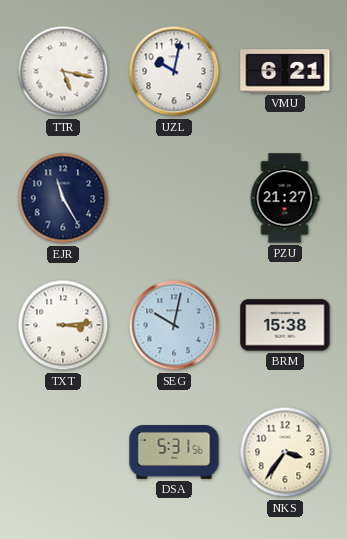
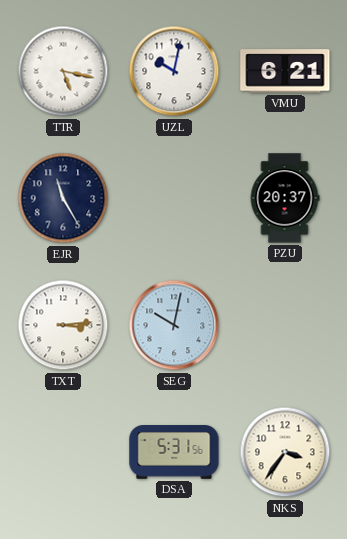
PZU: 21:27 -> 20:37
BRM: 15:38 -> none
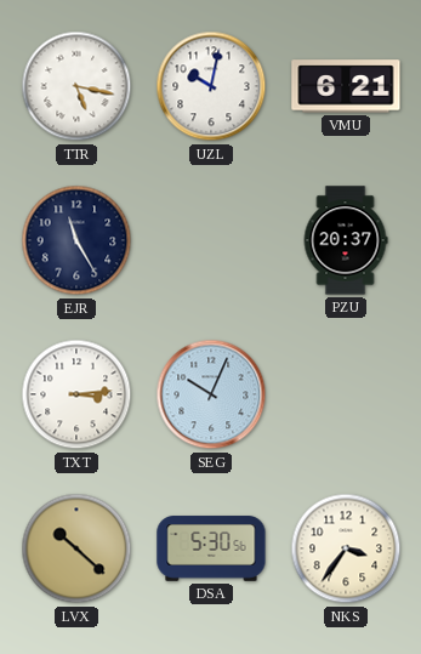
SEG: 10:02 -> 10:04
LVX: none -> 10:22
DSA: 5:31 -> 5:30
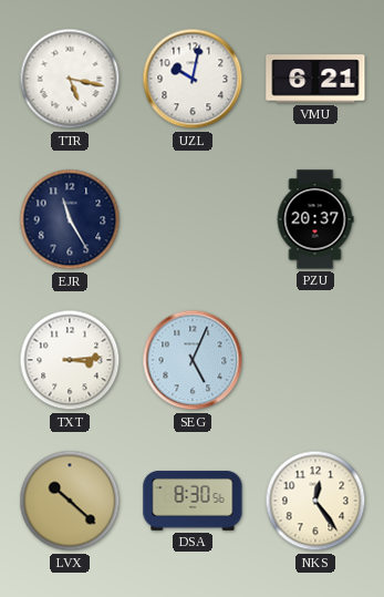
SEG: 10:04 -> 5:04
DSA: 5:30 -> 8:30
NKS: 3:36 -> 12:24
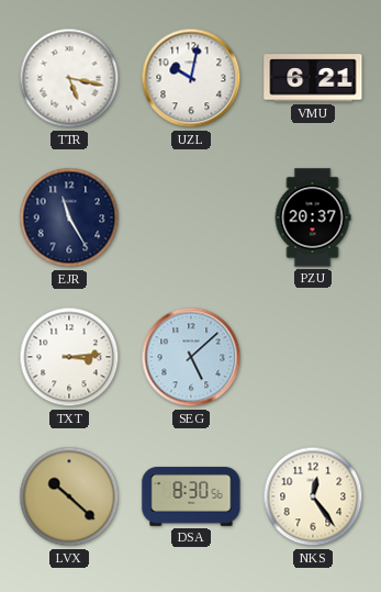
SEG: 5:04 -> 5:08
